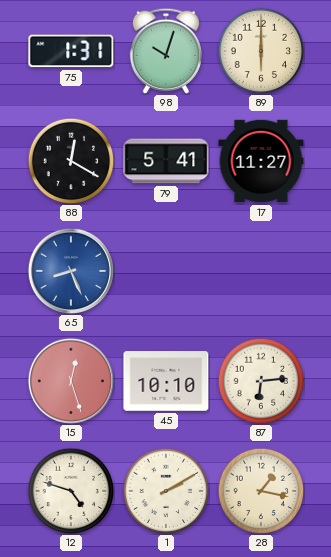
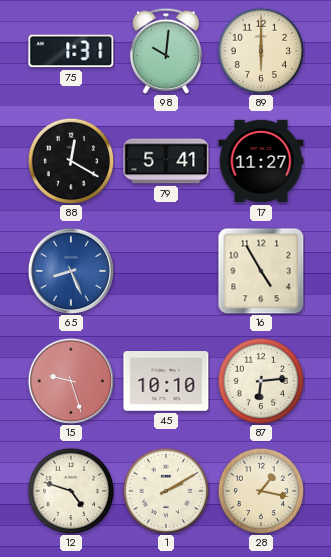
98: 10:03 -> 10:01
16: none -> 4:55
15: 12:27 -> 9:27
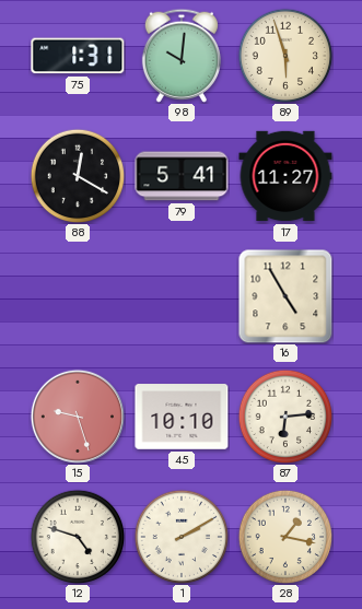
89: 6:00 -> 5:57
65: 8:26 -> none
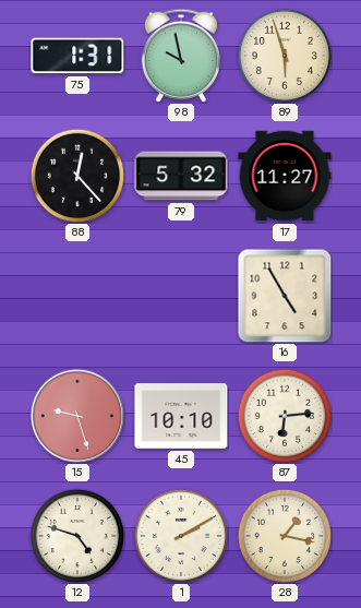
98: 10:01 -> 9:58
88: 12:20 -> 12:23
79: 5:41 -> 5:32
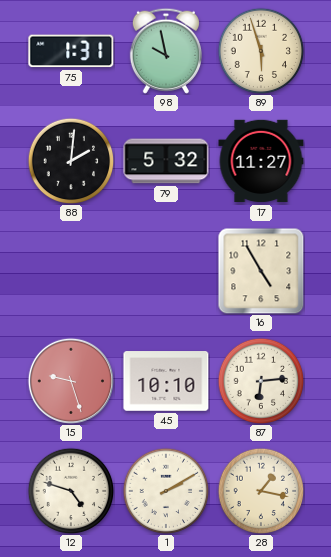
88: 12:23 -> 2:01
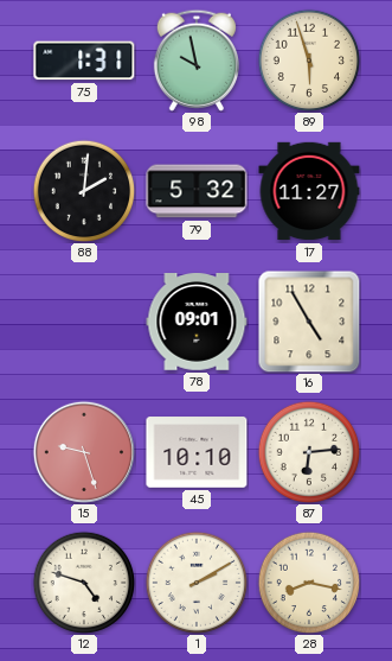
78: none -> 09:01
28: 1:17 -> 8:17
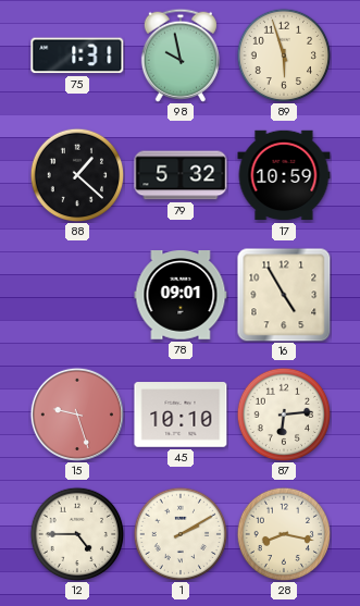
88: 2:01 -> 1:22
17: 11:27 -> 10:59
12: 4:48 -> 4:45
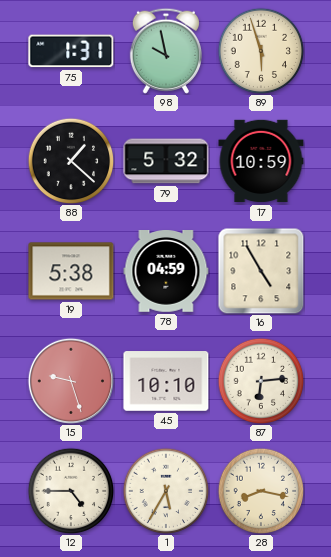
19: none -> 5:38
78: 09:01 -> 04:59
1: 2:10 -> 5:35
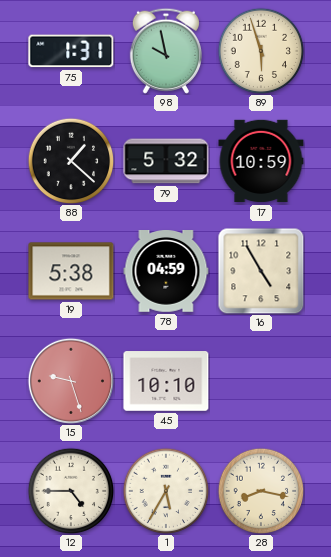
87: 6:14 -> none
